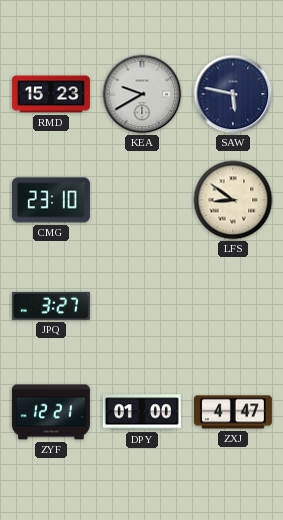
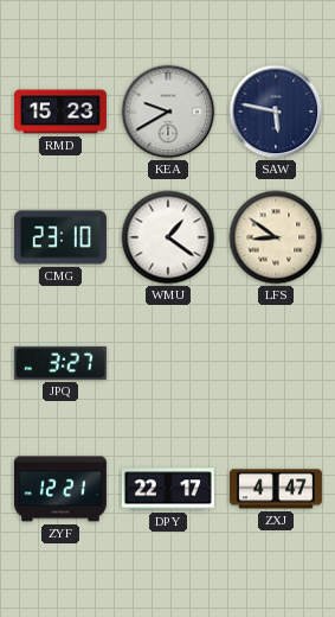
WMU: none -> 1:21
DPY: 01:00 -> 22:17
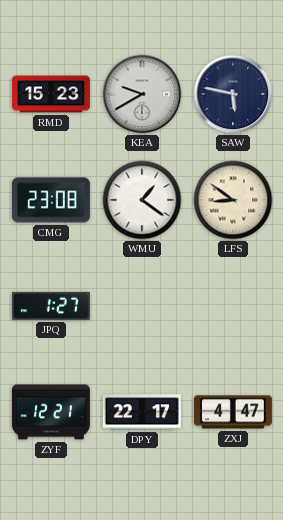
CMG: 23:10 -> 23:08
JPQ: 3:27 -> 1:27
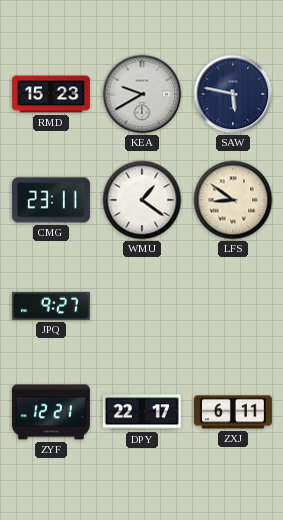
CMG: 23:08 -> 23:11
JPQ: 1:27 -> 9:27
ZXJ: 4:47 -> 6:11
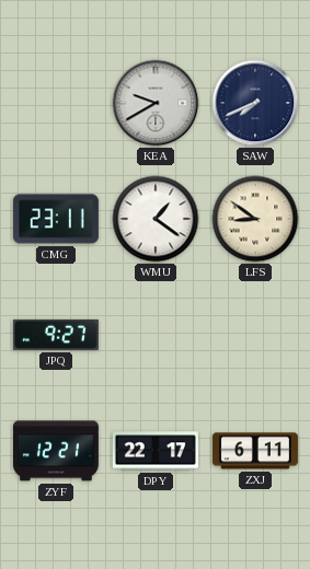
RMD: 15:23 -> none
SAW: 5:47 -> 7:41
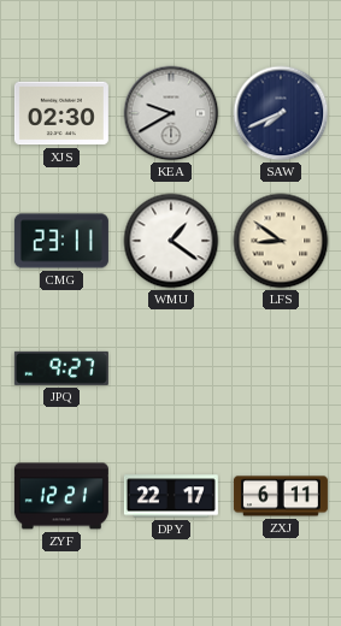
XJS: none -> 02:30
